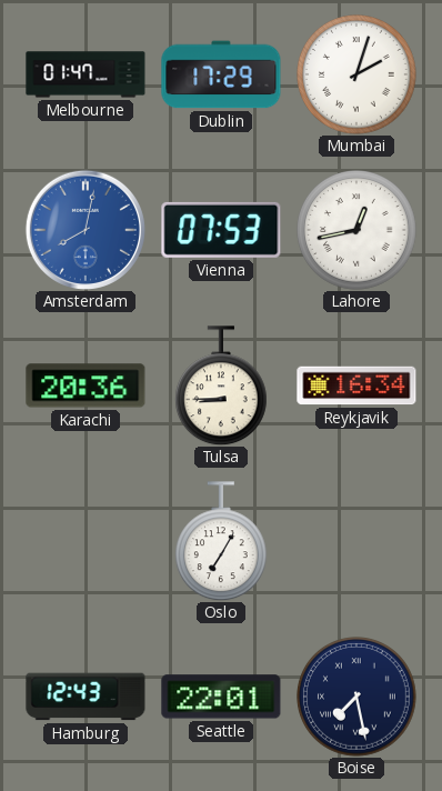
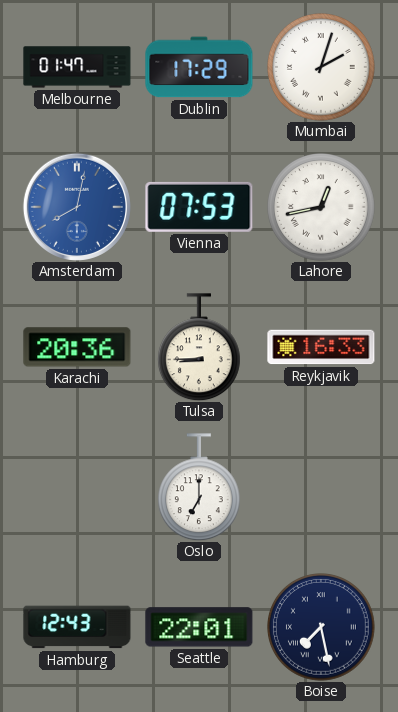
Reykjavik: 16:34 -> 16:33
Oslo: 7:05 -> 7:00
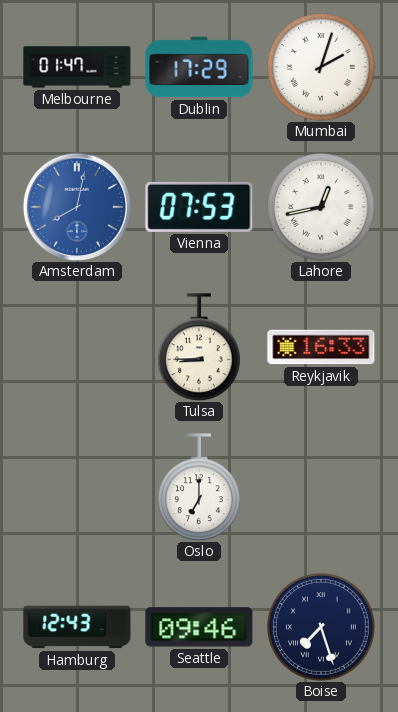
Karachi: 20:36 -> none
Seattle: 22:01 -> 09:46
Boise: 7:28 -> 7:27
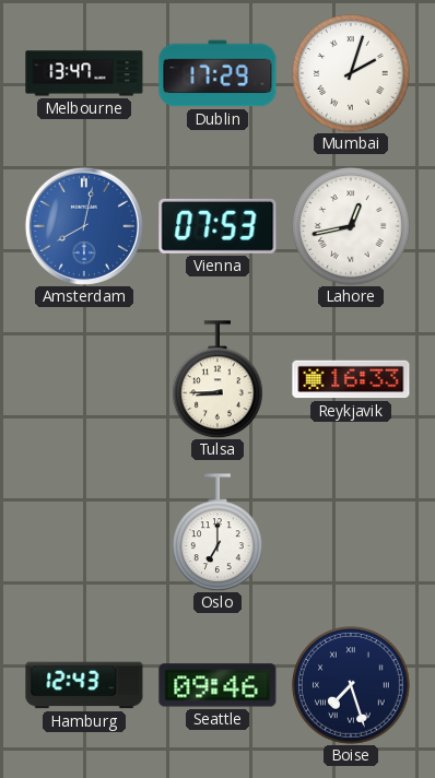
Melbourne: 01:47 -> 13:47
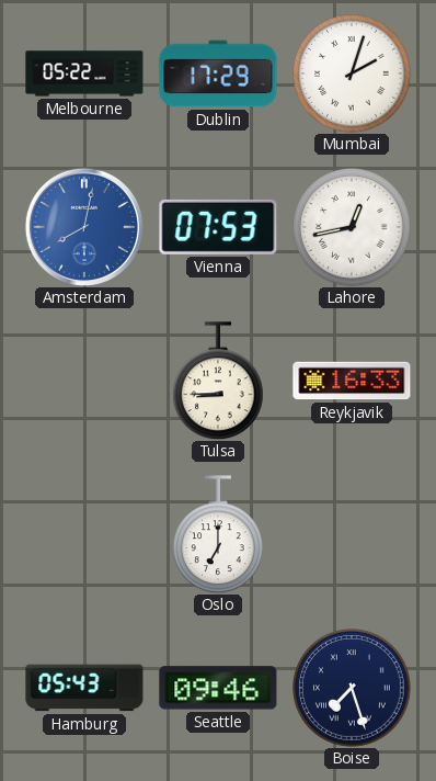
Melbourne: 13:47 -> 05:22
Hamburg: 12:43 -> 05:43
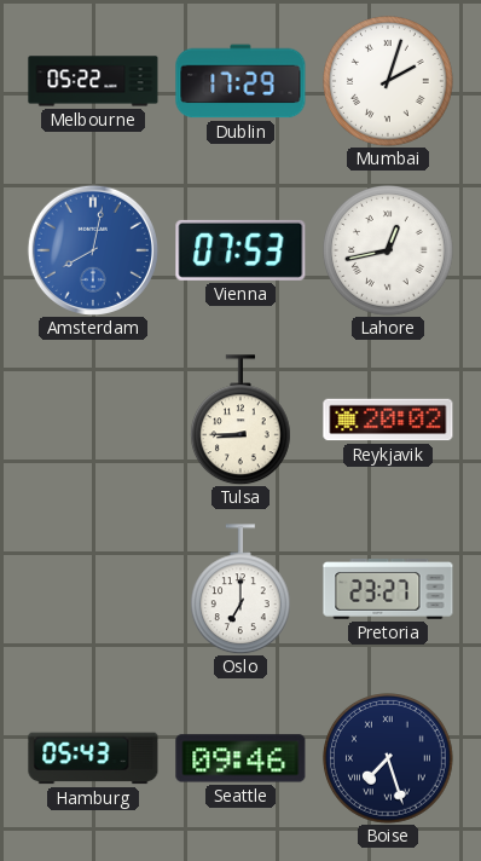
Reykjavik: 16:33 -> 20:02
Pretoria: none -> 23:27
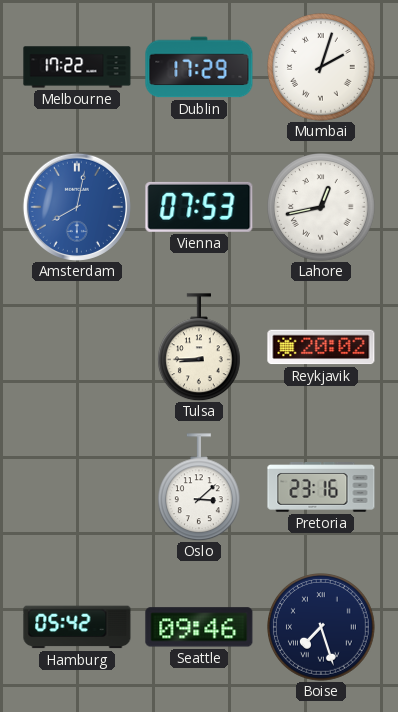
Melbourne: 05:22 -> 17:22
Oslo: 7:00 -> 3:08
Pretoria: 23:27 -> 23:16
Hamburg: 05:43 -> 05:42
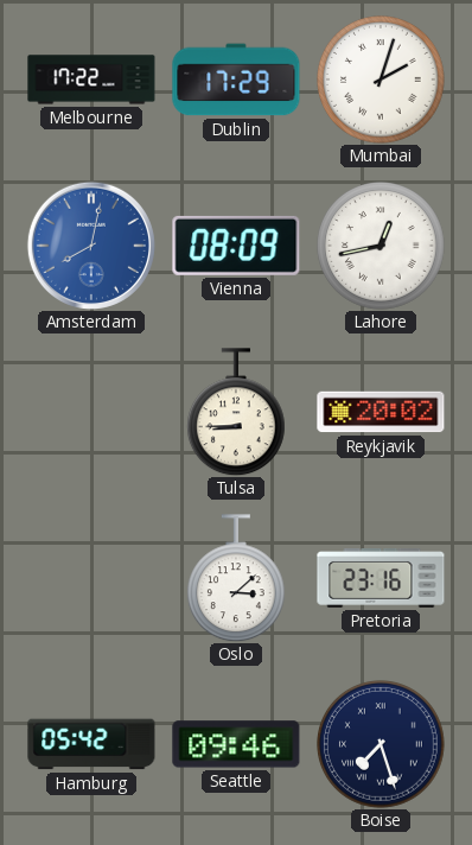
Vienna: 07:53 -> 08:09
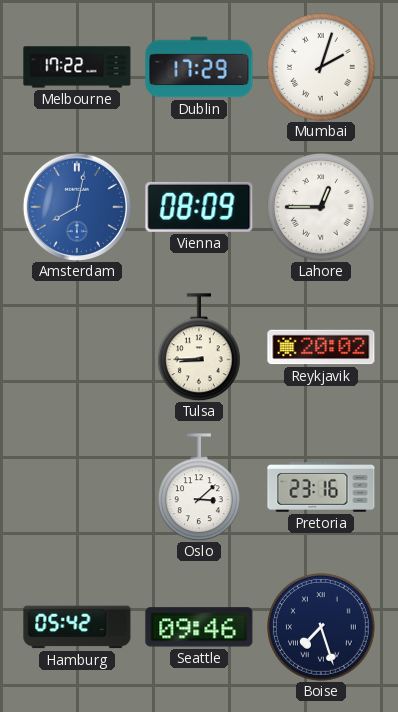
Lahore: 12:43 -> 12:45
